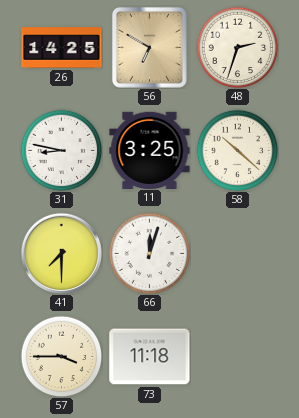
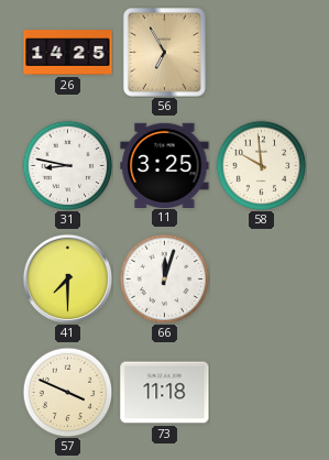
56: 6:50 -> 6:55
48: 2:33 -> none
58: 10:22 -> 9:59
57: 3:45 -> 3:49
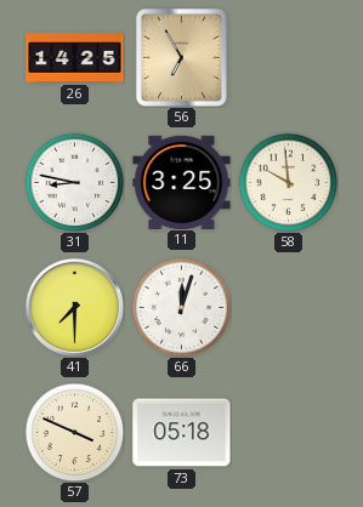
73: 11:18 -> 05:18
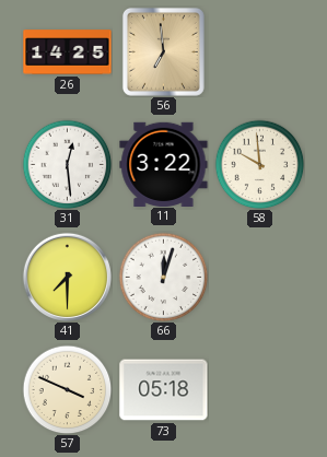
56: 6:55 -> 6:59
31: 8:47 -> 12:29
11: 3:25 -> 3:22
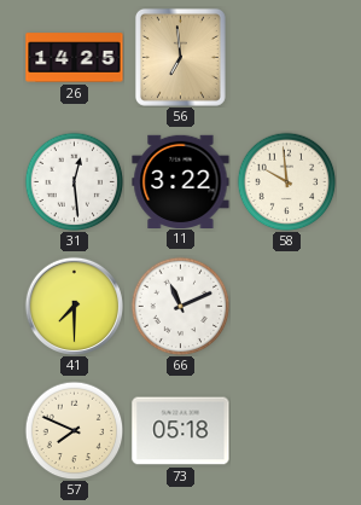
66: 12:03 -> 11:11
57: 3:49 -> 7:49
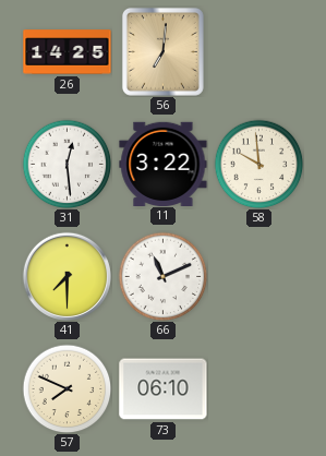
56: 6:59 -> 7:01
73: 05:18 -> 06:10
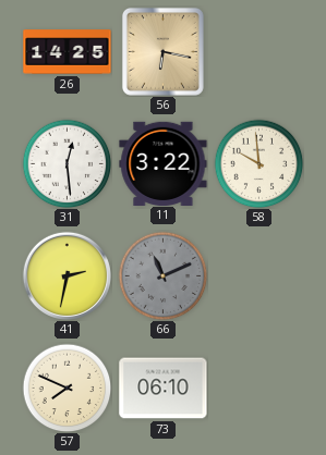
56: 7:01 -> 6:17
41: 7:30 -> 2:32
66 dial: white -> grey
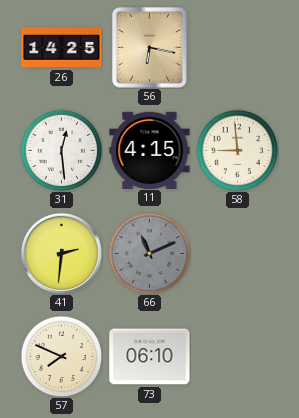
11: 3:22 -> 4:15
58: 9:59 -> 8:59
41: 2:32 -> 2:31
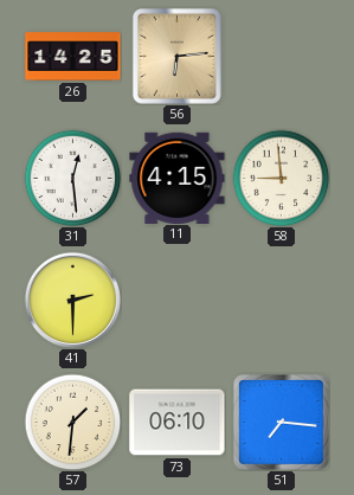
56: 6:17 -> 6:14
41: 2:31 -> 2:30
66: 11:11 -> none
57: 7:49 -> 1:31
51: none -> 7:16
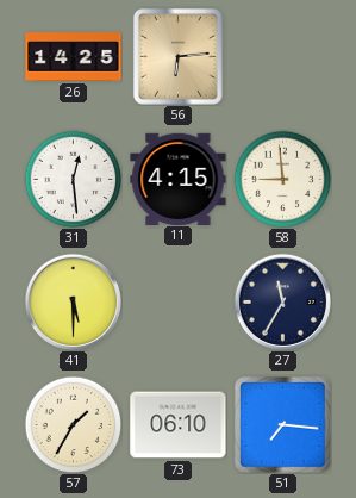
41: 2:30 -> 5:30
27: none -> 11:35
57: 1:31 -> 1:35
